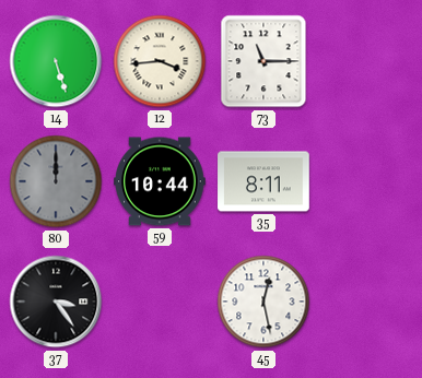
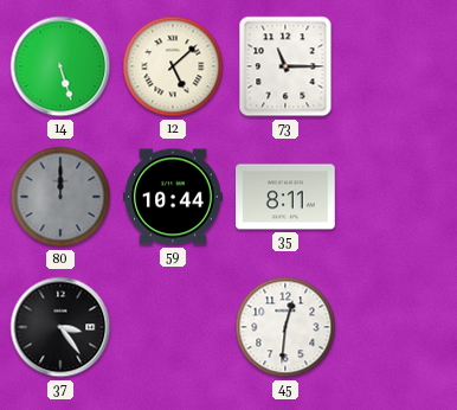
12: 3:44 -> 5:08
45: 12:28 -> 12:31
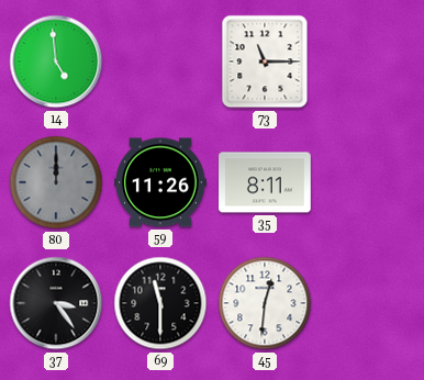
14: 5:27 -> 4:59
12: 5:08 -> none
59: 10:44 -> 11:26
69: none -> 11:30
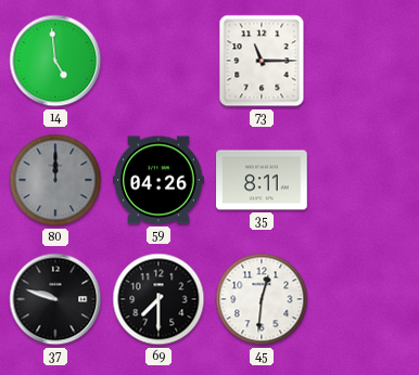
59: 11:26 -> 04:26
37: 3:24 -> 9:48
69: 11:30 -> 7:30
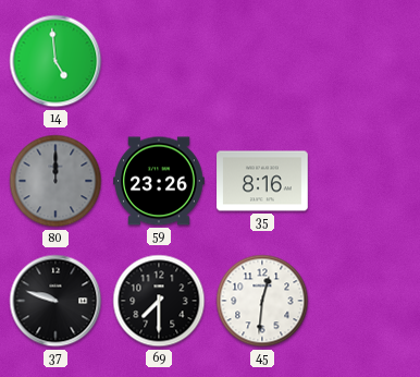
73: 11:15 -> none
59: 04:26 -> 23:26
35: 8:11 -> 8:16
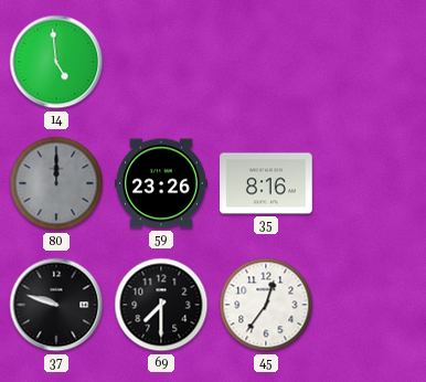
45: 12:31 -> 12:36
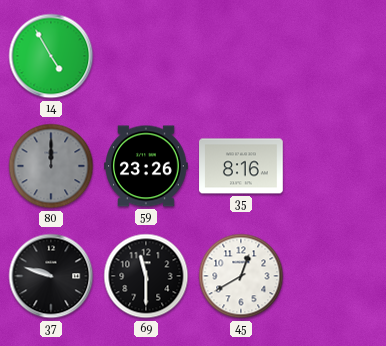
14: 4:59 -> 4:55
69: 7:30 -> 11:30
45: 12:36 -> 12:40
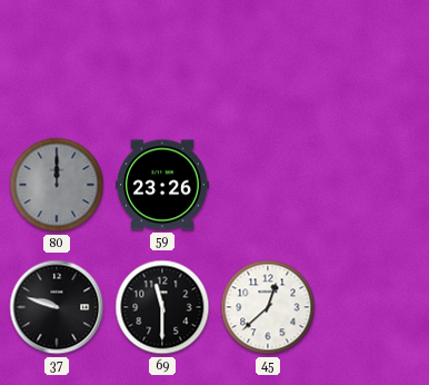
14: 4:55 -> none
35: 8:16 -> none
45: 12:40 -> 12:38
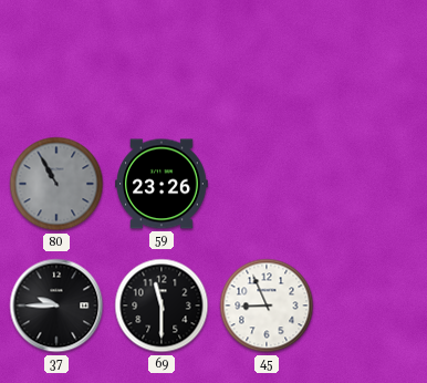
80: 12:00 -> 10:55
37: 9:48 -> 9:45
45: 12:38 -> 8:56
